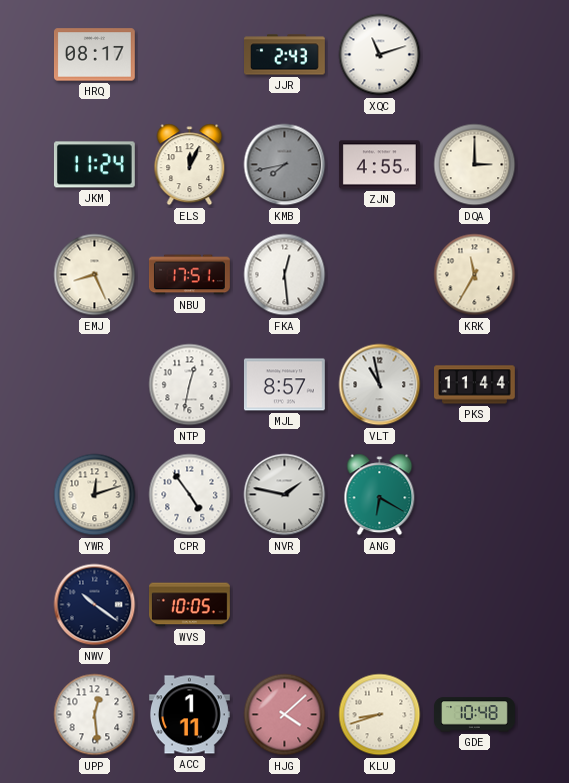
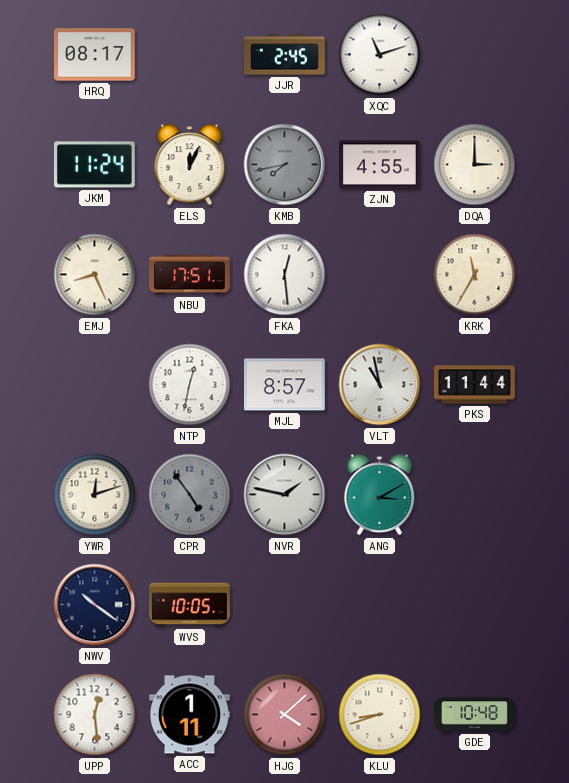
JJR: 2:43 -> 2:45
CPR dial: white -> grey
ANG: 6:20 -> 3:10
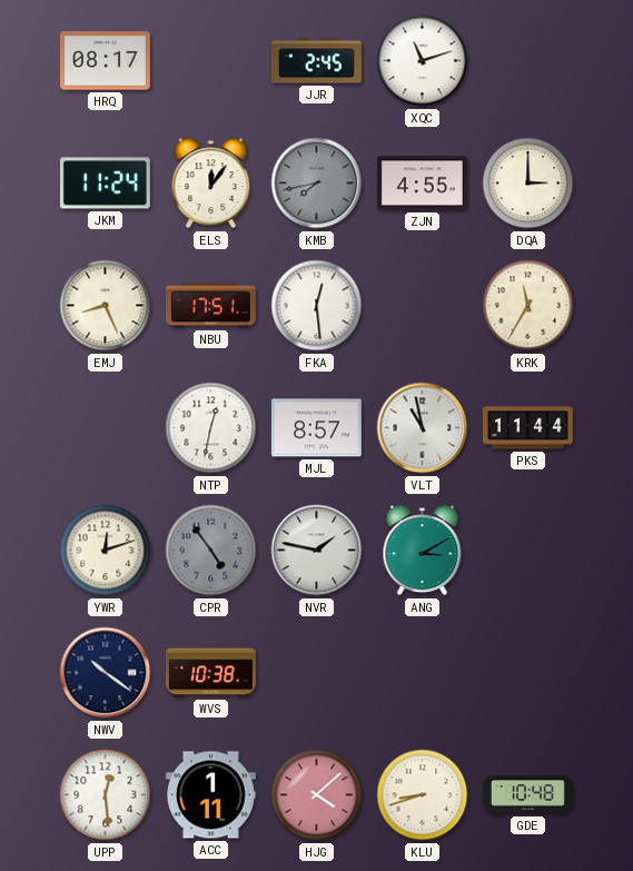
ELS: 12:04 -> 12:06
WVS: 10:05 -> 10:38
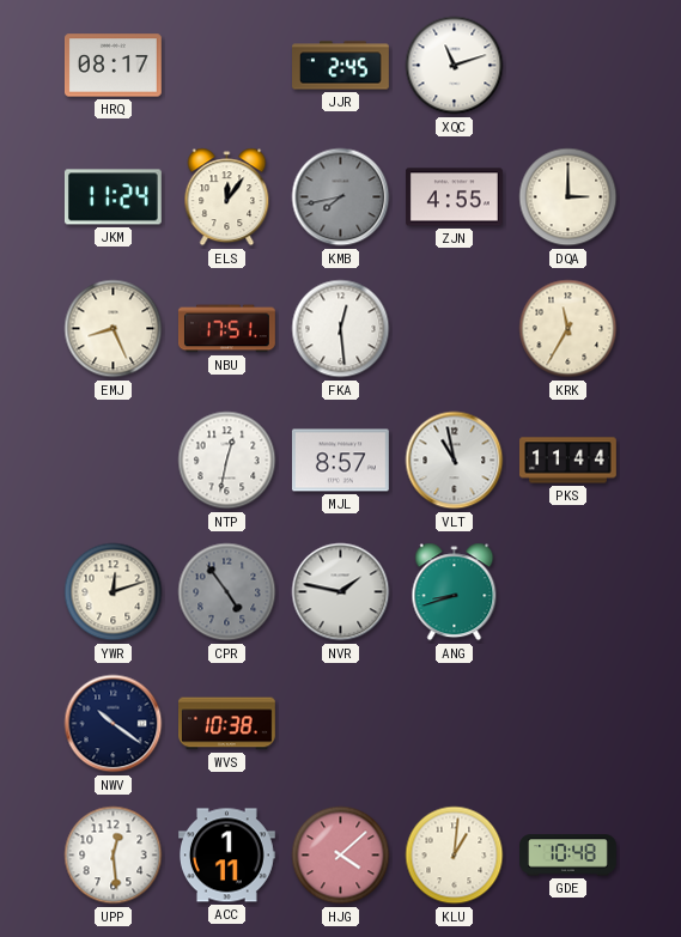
ANG: 3:10 -> 8:42
KLU: 8:42 -> 1:01
